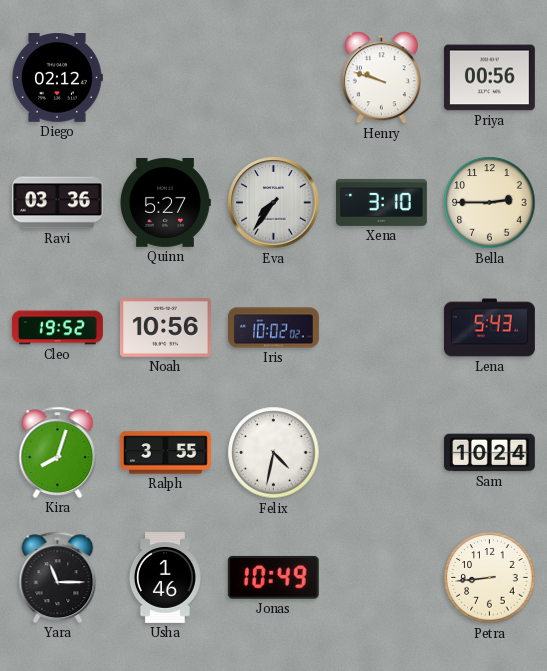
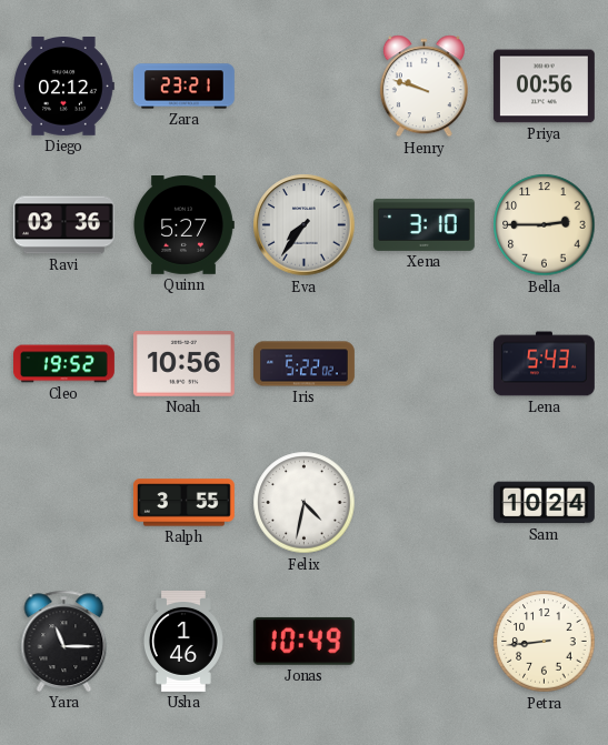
Zara: none -> 23:21
Iris: 10:02 -> 5:22
Kira: 8:03 -> none
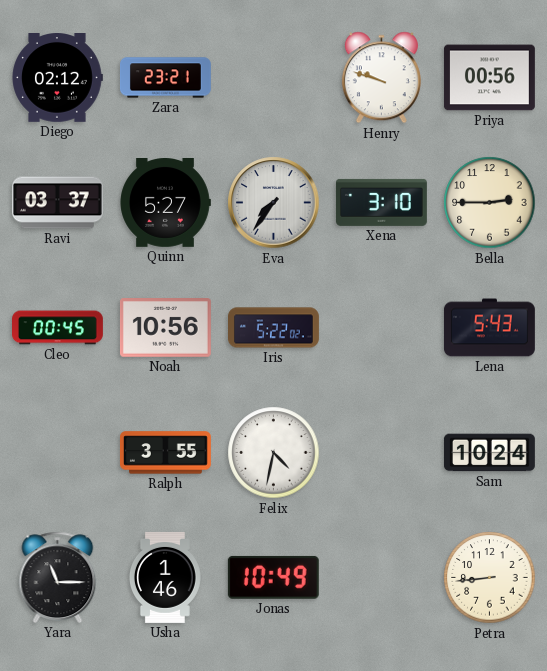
Ravi: 03:36 -> 03:37
Cleo: 19:52 -> 00:45
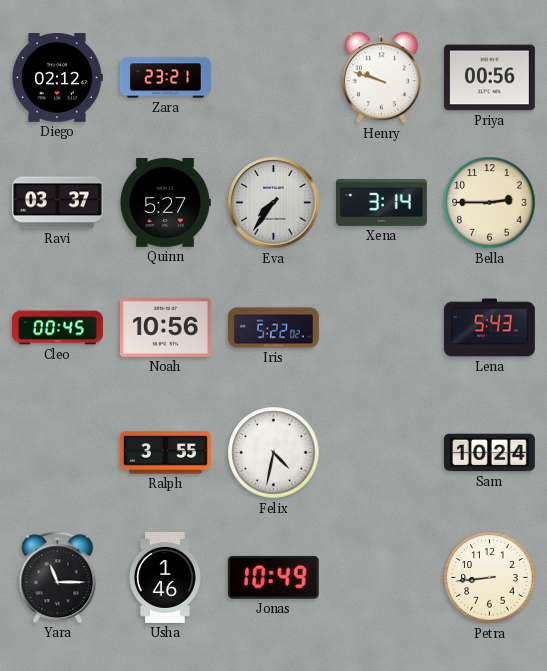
Xena: 3:10 -> 3:14
